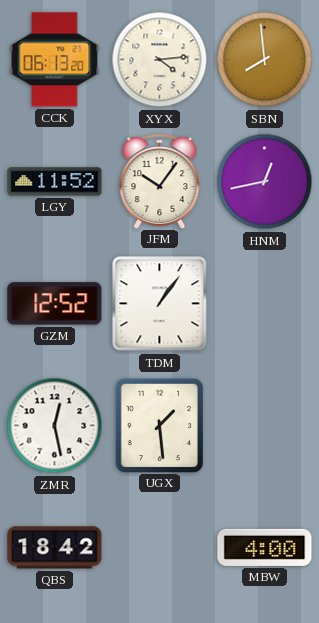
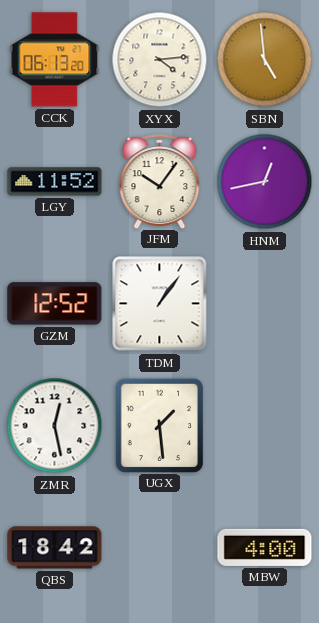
SBN: 7:59 -> 4:59
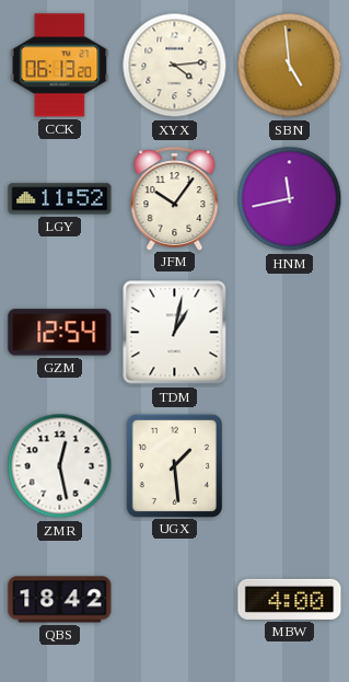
HNM: 12:43 -> 11:43
GZM: 12:52 -> 12:54
TDM: 1:06 -> 1:02
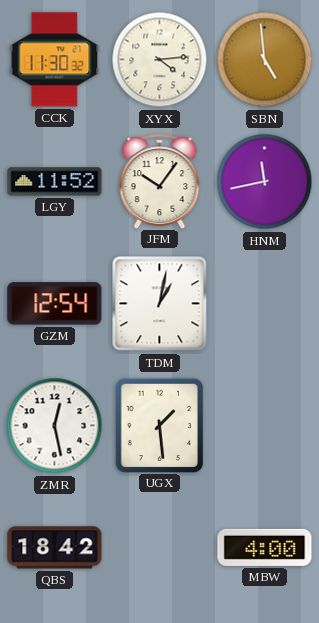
CCK: 06:13 -> 11:30
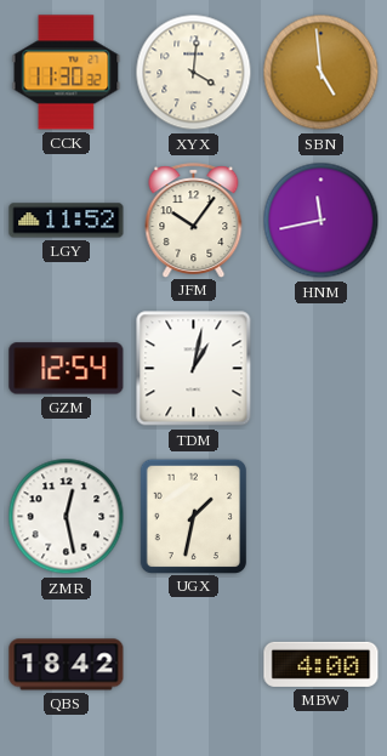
XYX: 4:14 -> 4:01
UGX: 1:29 -> 1:32
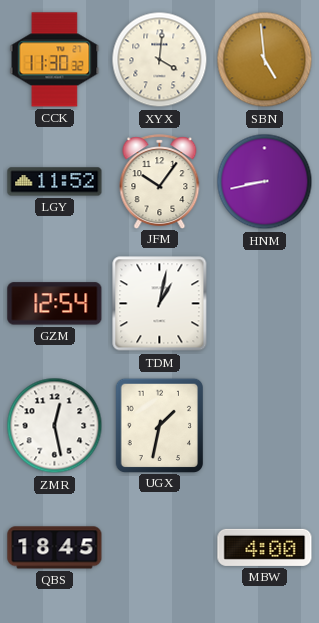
HNM: 11:43 -> 8:43
QBS: 18:42 -> 18:45
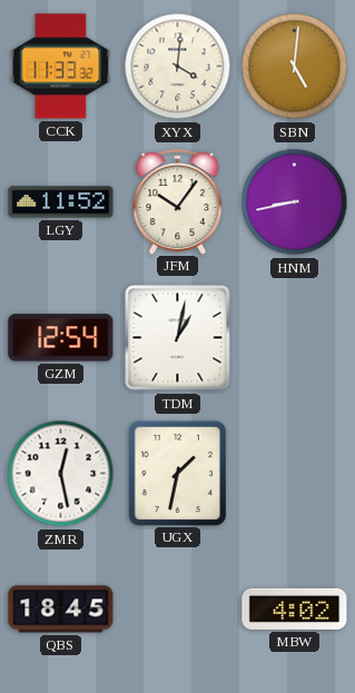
CCK: 11:30 -> 11:33
SBN: 4:59 -> 5:01
MBW: 4:00 -> 4:02
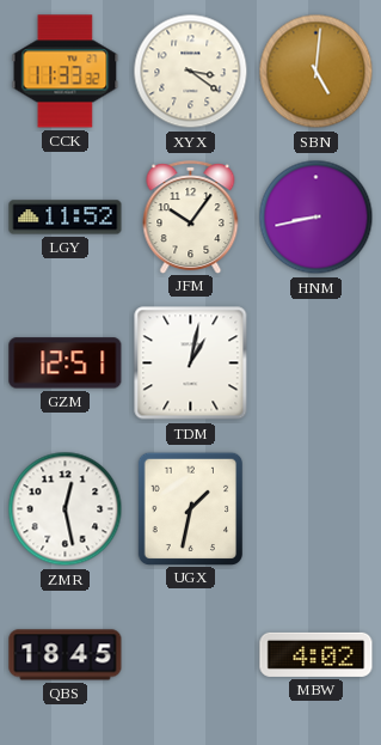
XYX: 4:01 -> 3:21
GZM: 12:54 -> 12:51
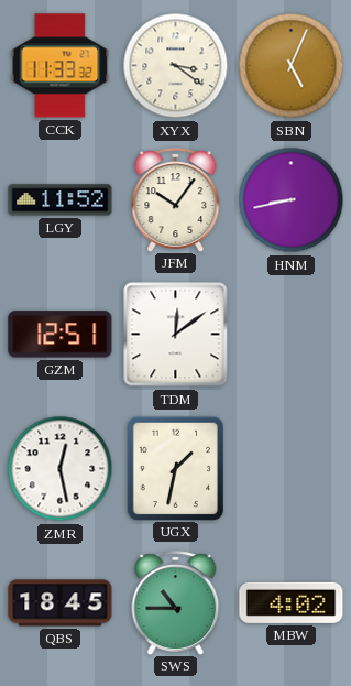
SBN: 5:01 -> 5:04
TDM: 1:02 -> 12:09
SWS: none -> 10:45
